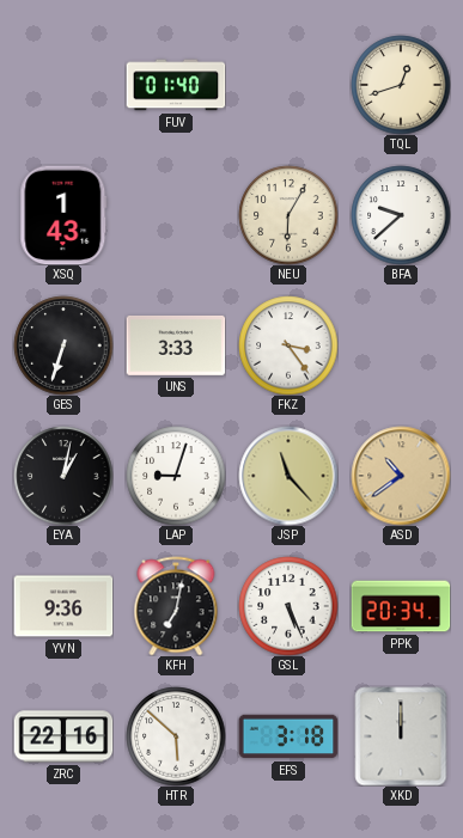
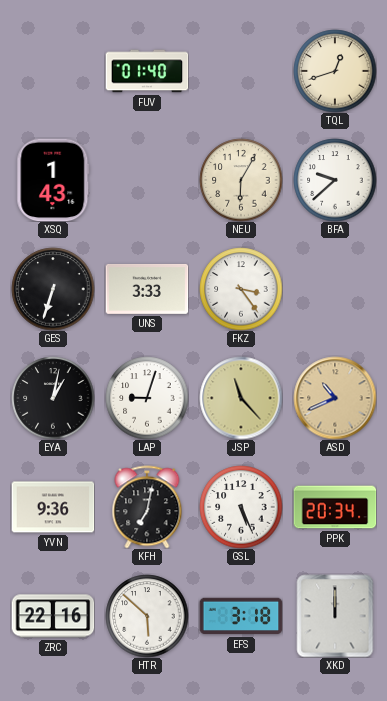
ASD: 10:39 -> 10:41
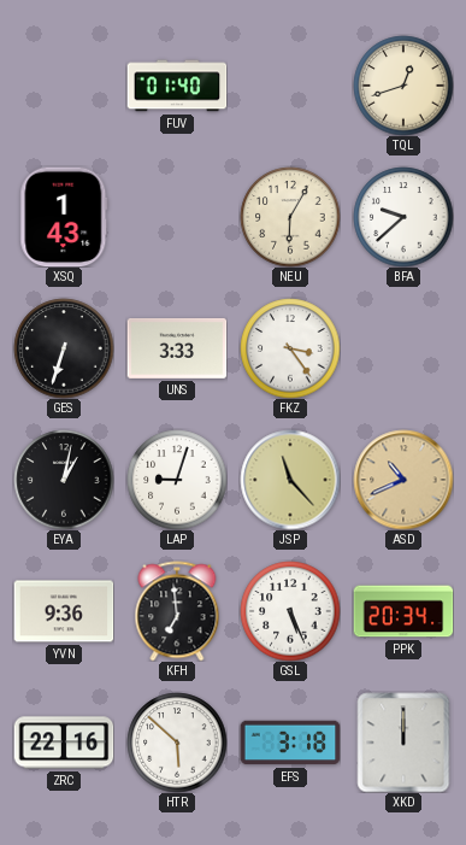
KFH: 7:02 -> 6:59
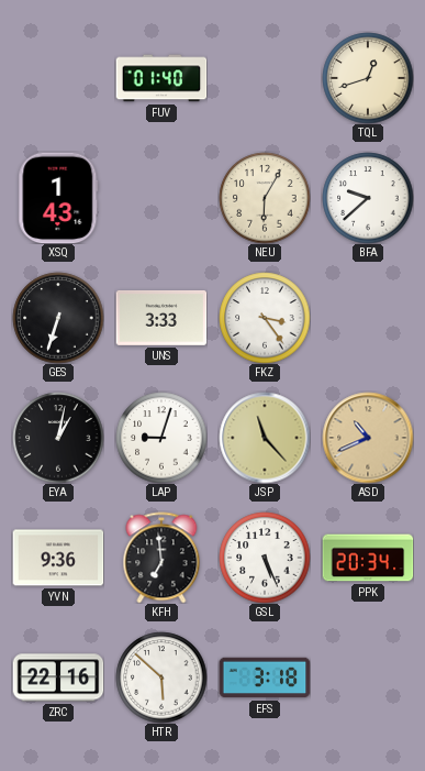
XKD: 12:00 -> none
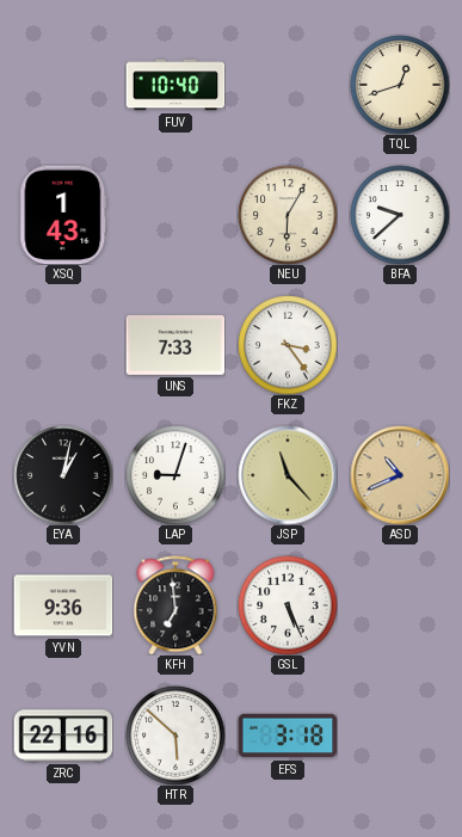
FUV: 01:40 -> 10:40
GES: 6:33 -> none
UNS: 3:33 -> 7:33
PPK: 20:34 -> none
